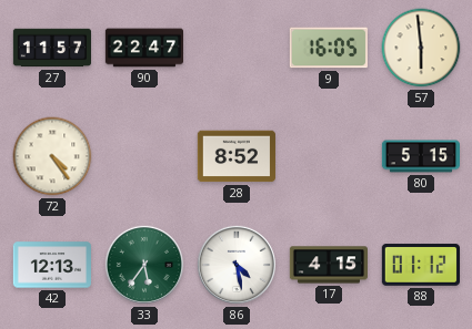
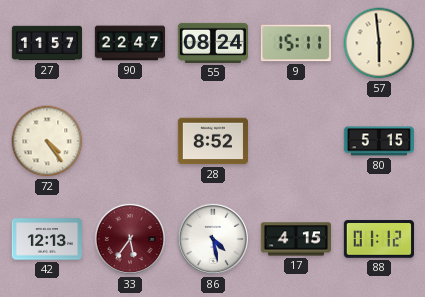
55: none -> 08:24
9: 16:05 -> 15:11
33 dial: green -> burgundy
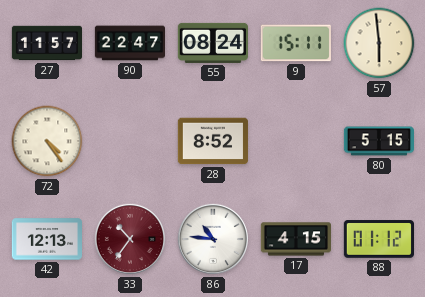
33: 5:36 -> 10:36
86: 4:28 -> 10:46
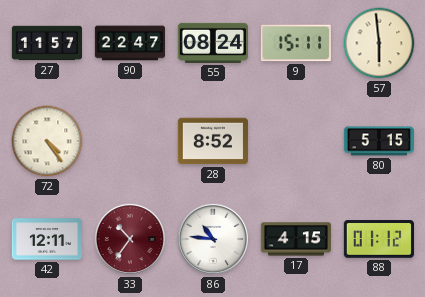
42: 12:13 -> 12:11
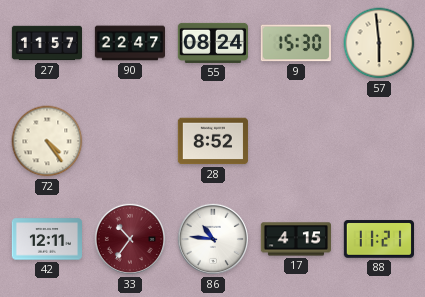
9: 15:11 -> 15:30
80: 5:15 -> none
88: 01:12 -> 11:21
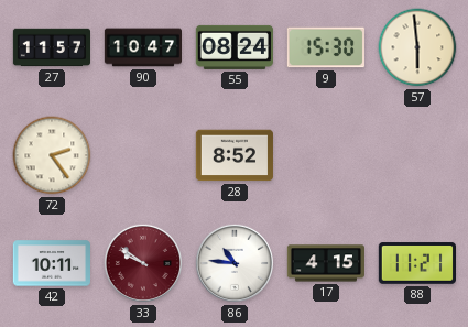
90: 22:47 -> 10:47
72: 4:24 -> 2:24
42: 12:11 -> 10:11
33: 10:36 -> 9:51
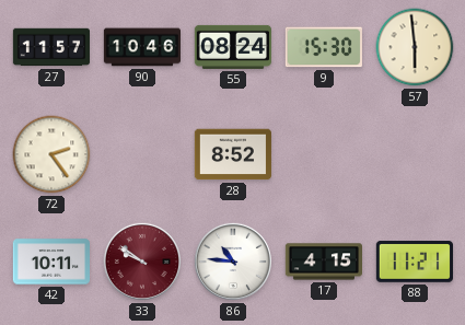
90: 10:47 -> 10:46
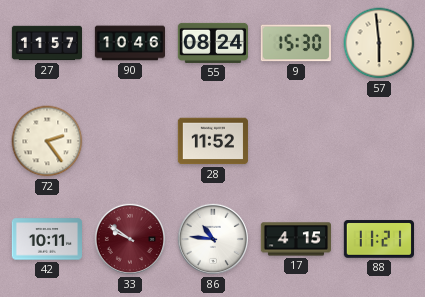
28: 8:52 -> 11:52
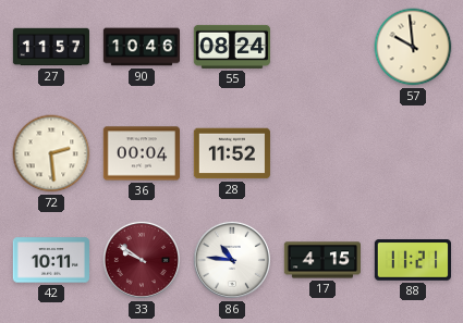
9: 15:30 -> none
57: 5:59 -> 9:59
72: 2:24 -> 2:29
36: none -> 00:04
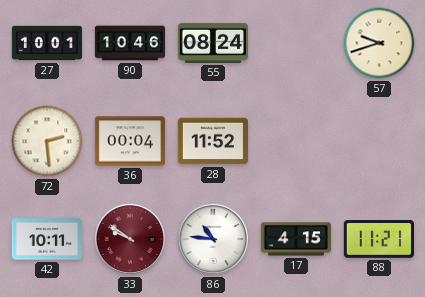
27: 11:57 -> 10:01
57: 9:59 -> 9:42
